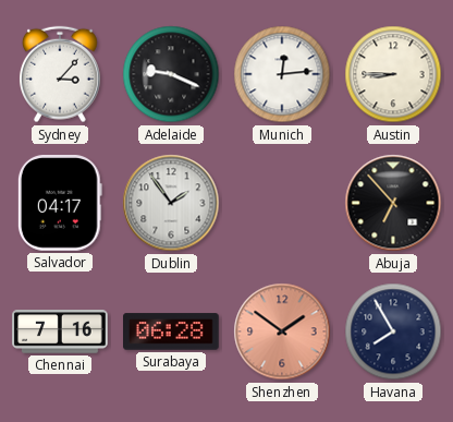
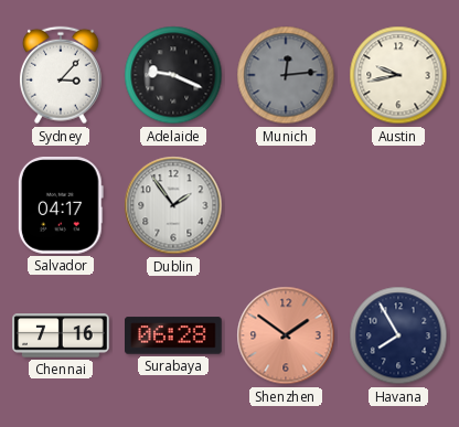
Munich dial: white -> grey
Austin: 8:45 -> 9:43
Abuja: 6:53 -> none
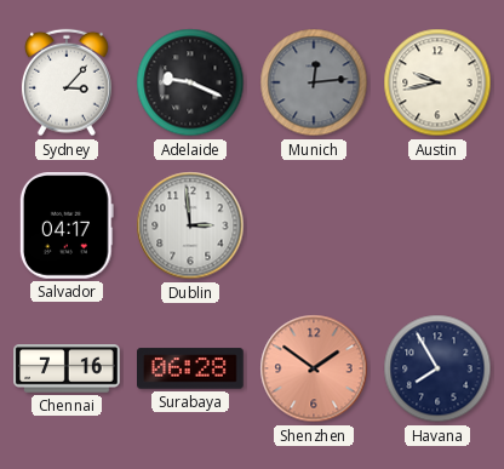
Dublin: 1:54 -> 2:59
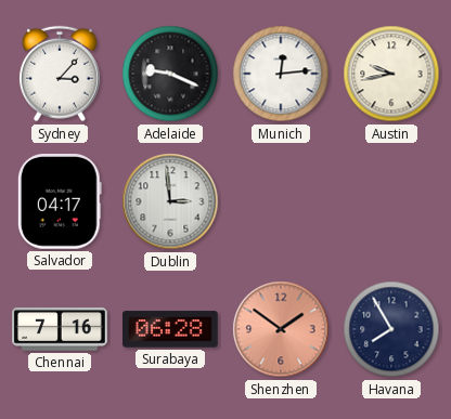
Munich dial: grey -> white
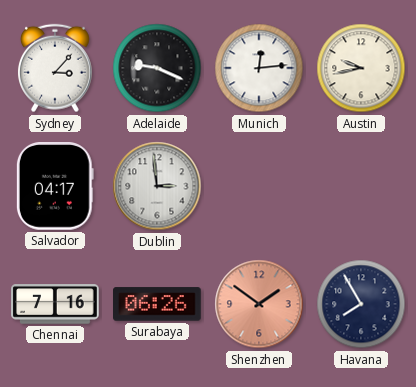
Surabaya: 06:28 -> 06:26
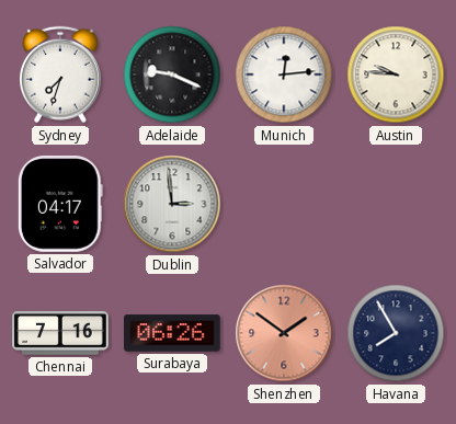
Sydney: 3:07 -> 7:33
Austin: 9:43 -> 9:46
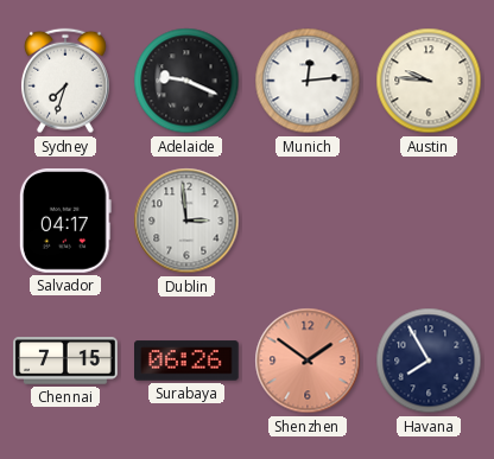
Chennai: 7:16 -> 7:15
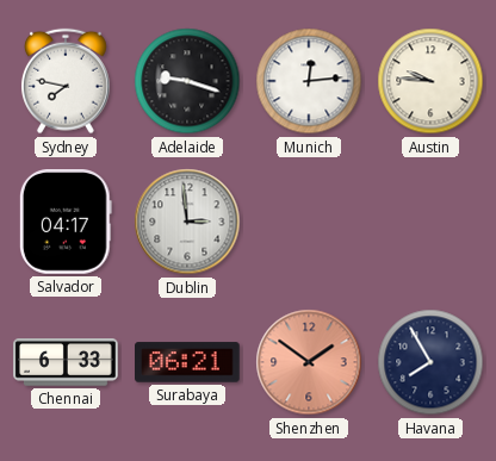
Sydney: 7:33 -> 7:47
Adelaide: 9:19 -> 9:18
Chennai: 7:15 -> 6:33
Surabaya: 06:26 -> 06:21
